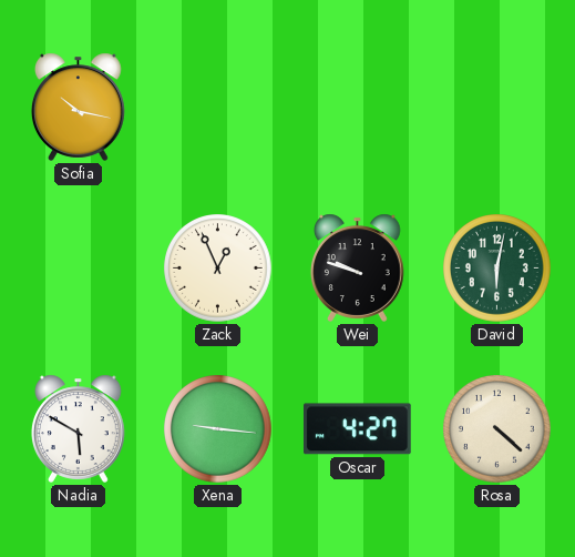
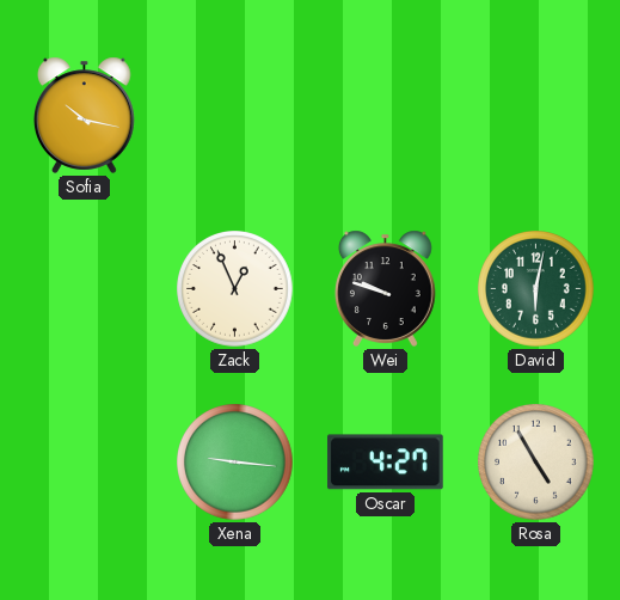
Nadia: 5:50 -> none
Rosa: 4:22 -> 4:55
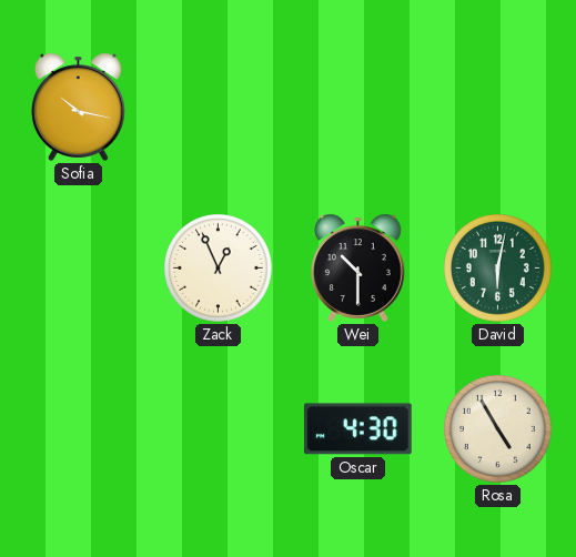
Wei: 9:48 -> 10:30
Xena: 9:16 -> none
Oscar: 4:27 -> 4:30
